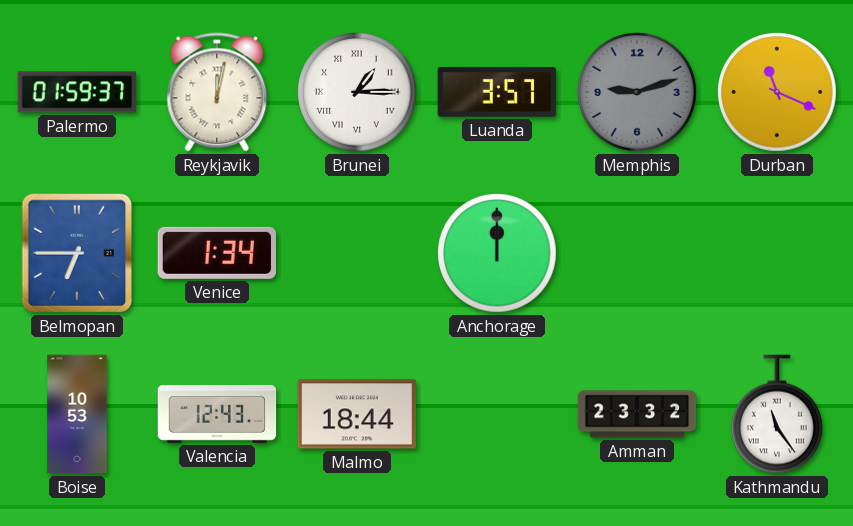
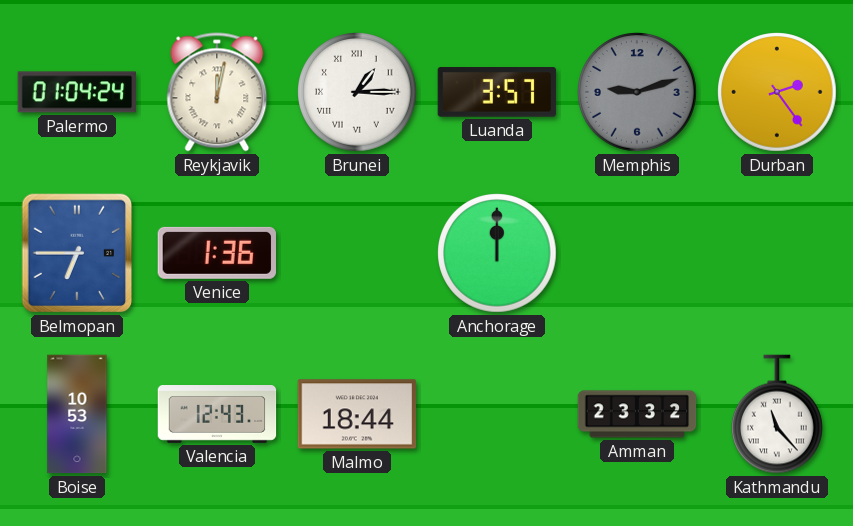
Palermo: 01:59 -> 01:04
Durban: 11:19 -> 2:24
Venice: 1:34 -> 1:36
Kathmandu: 11:24 -> 11:23
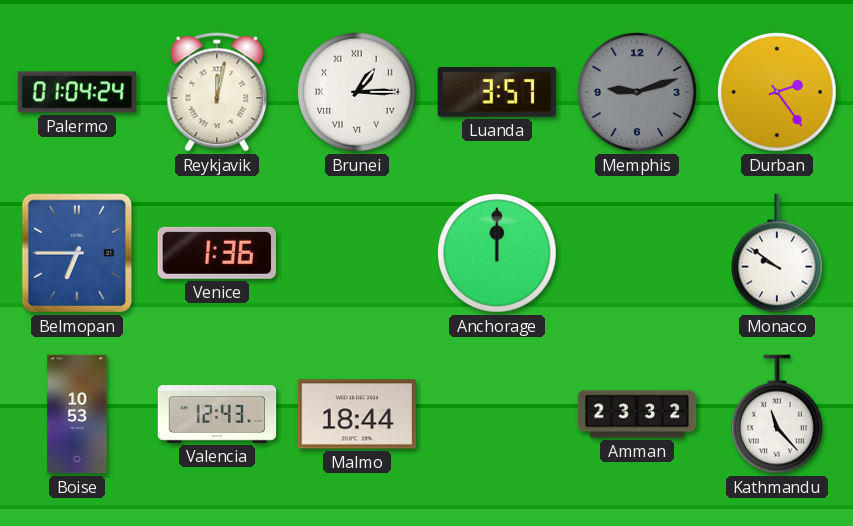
Monaco: none -> 9:51
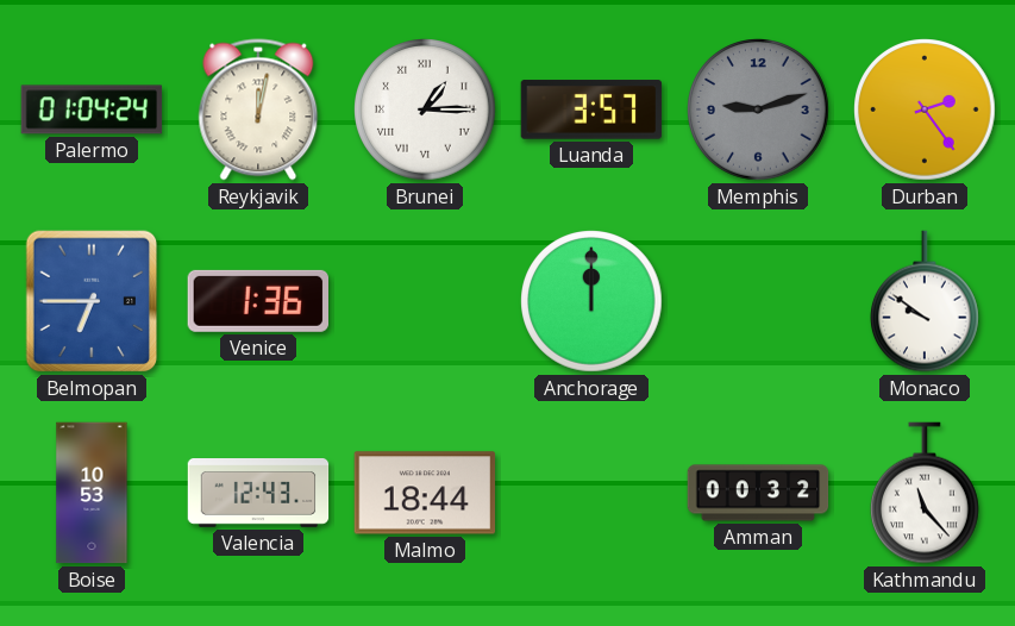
Amman: 23:32 -> 00:32
